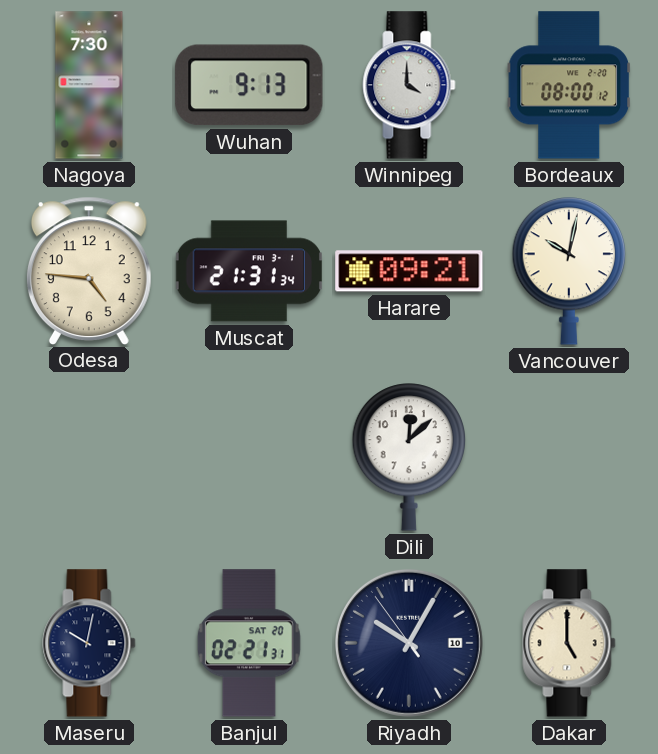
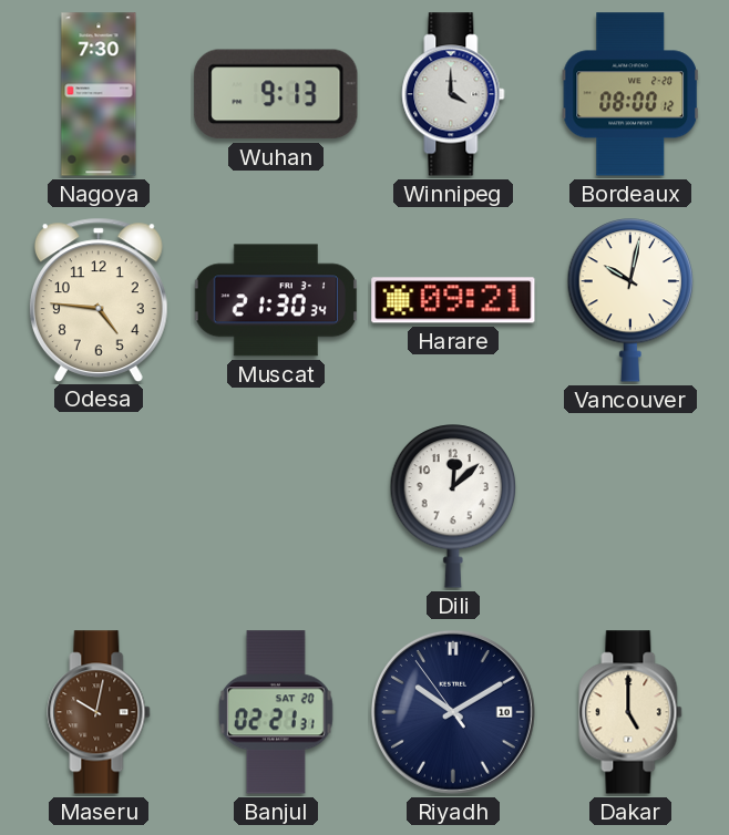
Muscat: 21:31 -> 21:30
Maseru dial: navy -> brown
Riyadh: 10:04 -> 10:09
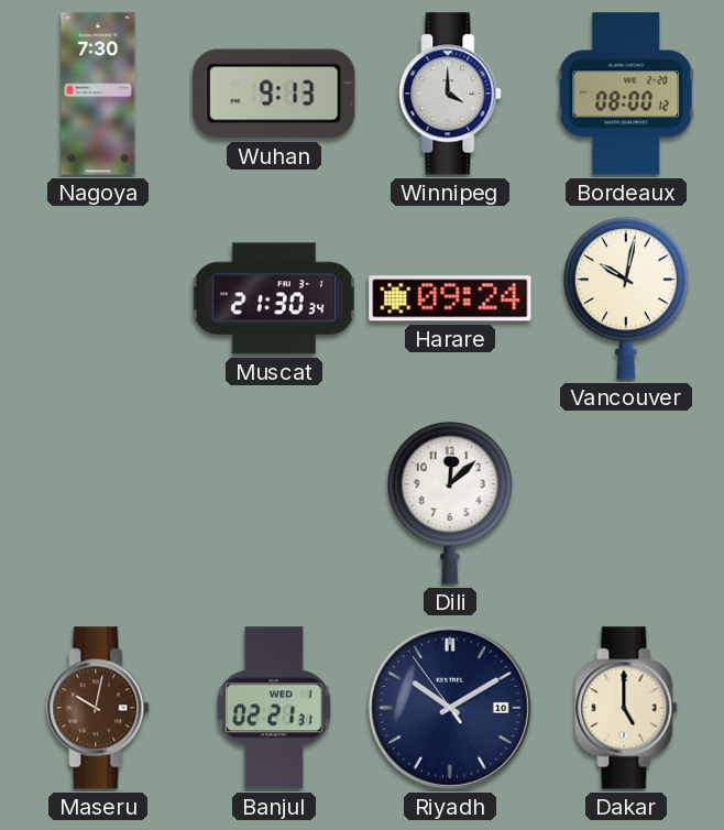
Odesa: 4:46 -> none
Harare: 09:21 -> 09:24
Banjul date: SAT 20 -> WED 1
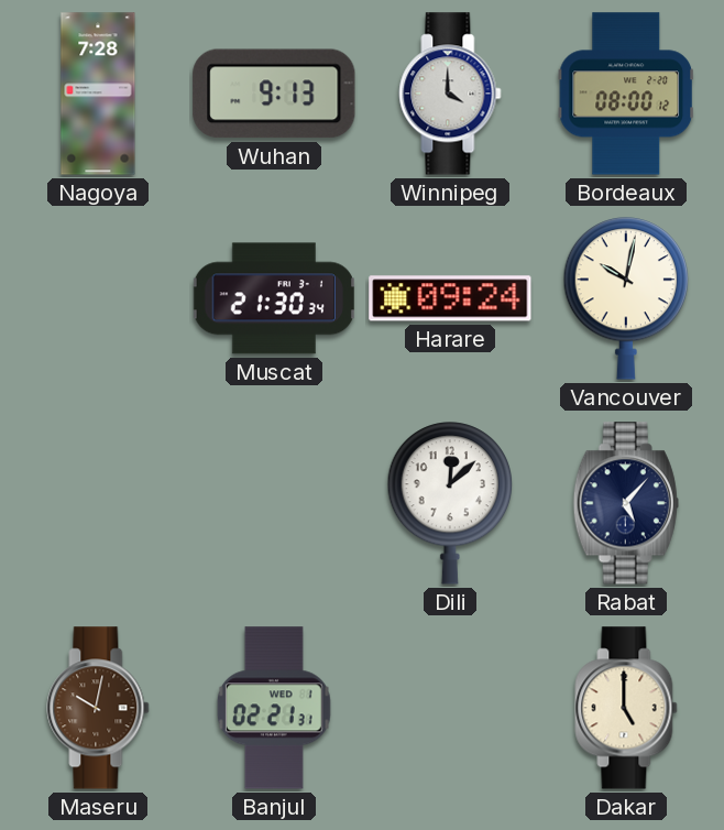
Nagoya: 7:30 -> 7:28
Rabat: none -> 5:07
Riyadh: 10:09 -> none
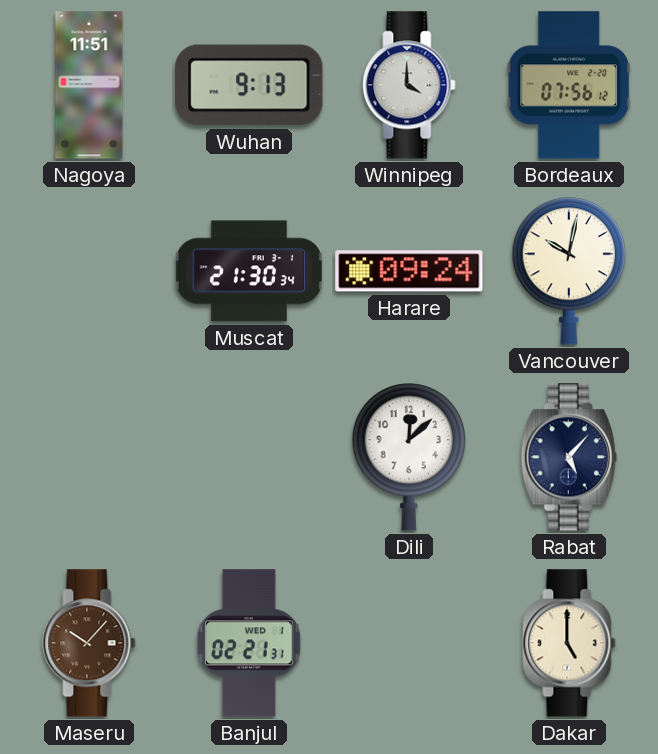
Nagoya: 7:28 -> 11:51
Bordeaux: 08:00 -> 07:56
Maseru: 10:02 -> 10:07
